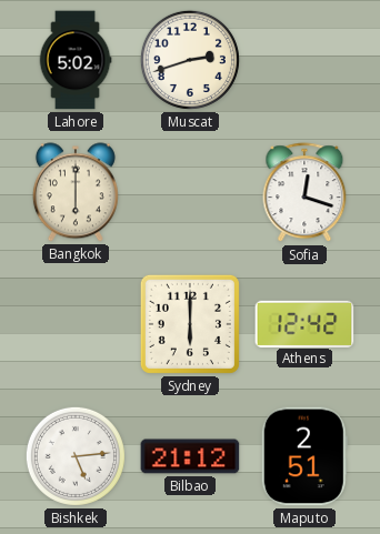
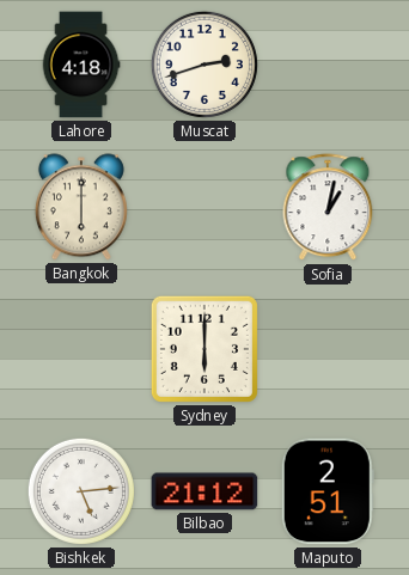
Lahore: 5:02 -> 4:18
Sofia: 12:18 -> 1:02
Athens: 12:42 -> none
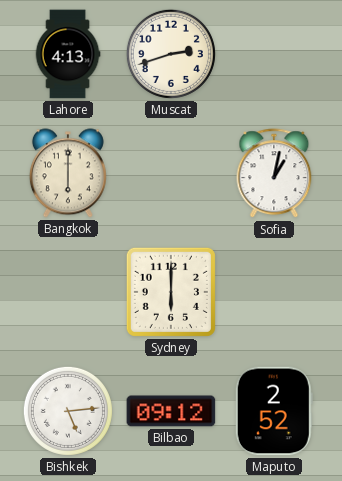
Lahore: 4:18 -> 4:13
Bilbao: 21:12 -> 09:12
Maputo: 2:51 -> 2:52
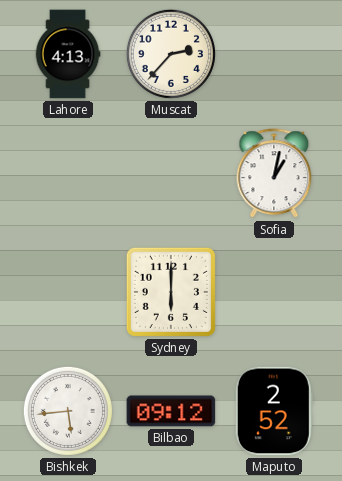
Muscat: 2:42 -> 2:37
Bangkok: 6:00 -> none
Bishkek: 5:14 -> 5:44
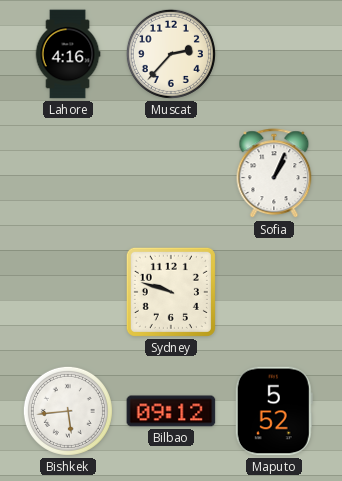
Lahore: 4:13 -> 4:16
Sofia: 1:02 -> 1:04
Sydney: 6:00 -> 9:48
Maputo: 2:52 -> 5:52
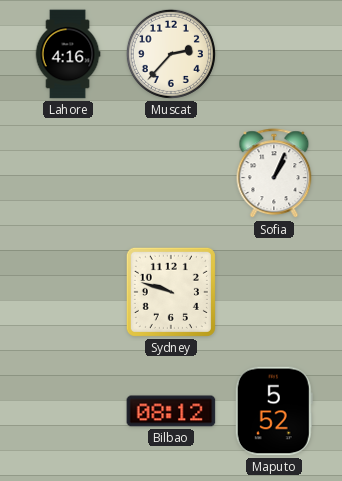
Bishkek: 5:44 -> none
Bilbao: 09:12 -> 08:12
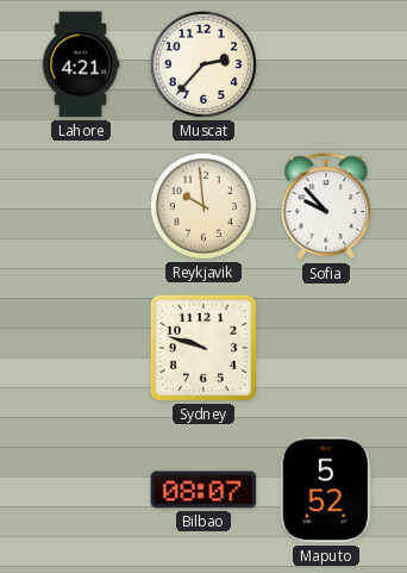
Lahore: 4:16 -> 4:21
Reykjavik: none -> 9:59
Sofia: 1:04 -> 9:53
Bilbao: 08:12 -> 08:07
